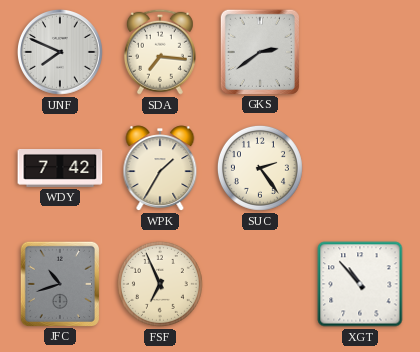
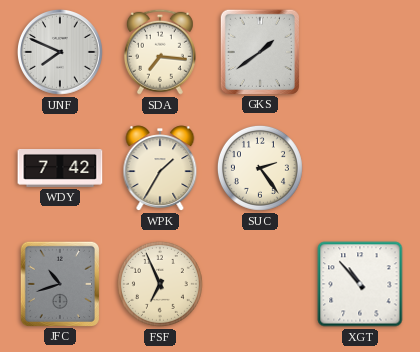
GKS: 2:39 -> 1:39
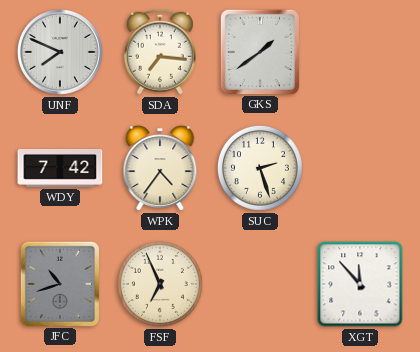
WPK: 1:35 -> 4:36
SUC: 2:24 -> 2:27
XGT: 10:53 -> 11:53
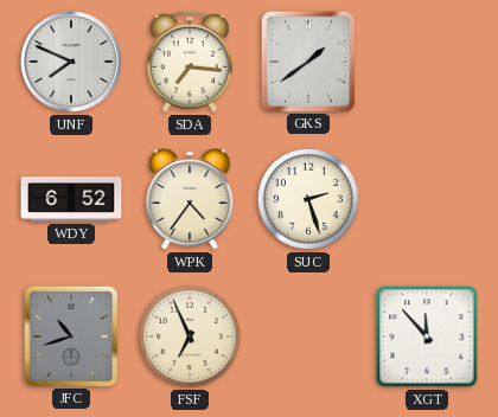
WDY: 7:42 -> 6:52
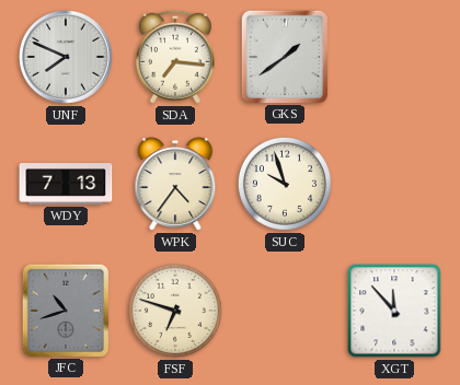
WDY: 6:52 -> 7:13
SUC: 2:27 -> 9:57
FSF: 6:56 -> 6:48
